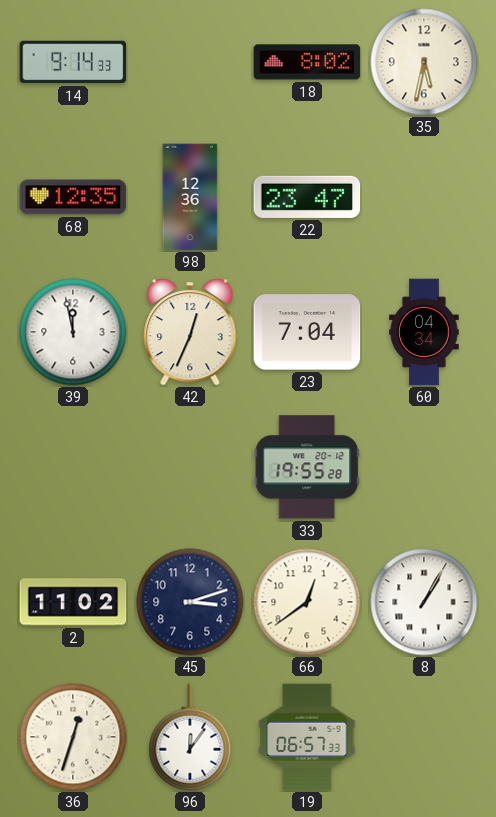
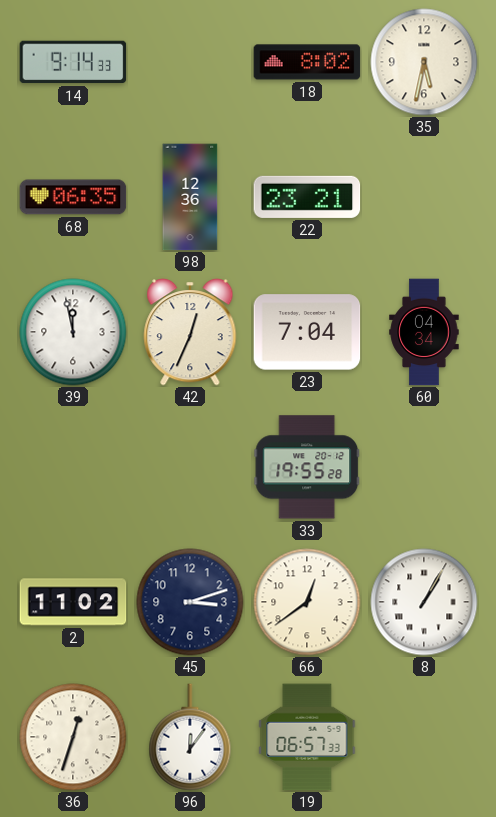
68: 12:35 -> 06:35
22: 23:47 -> 23:21
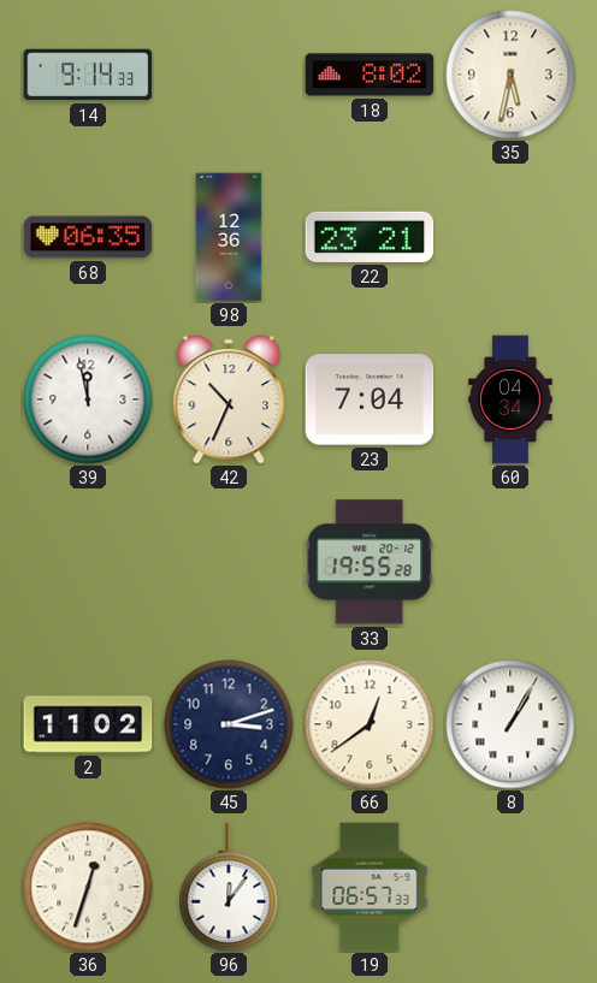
42: 12:34 -> 10:34
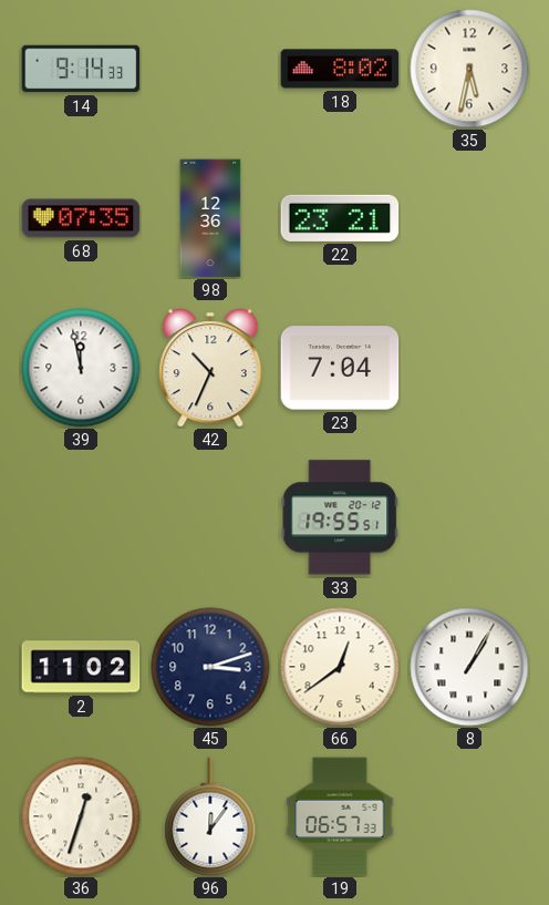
68: 06:35 -> 07:35
60: 04:34 -> none
33: 19:55:28 -> 19:55:51
